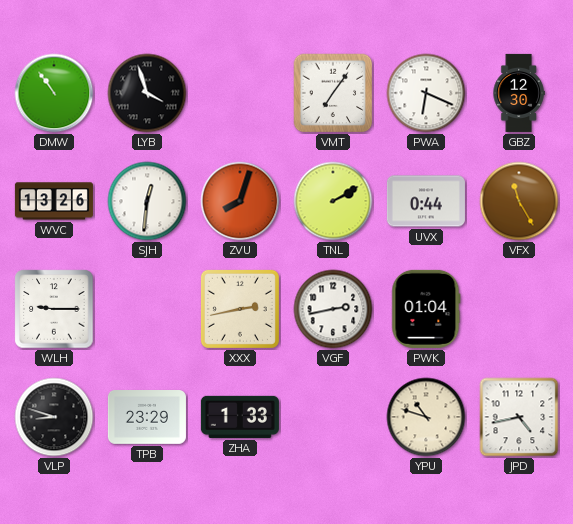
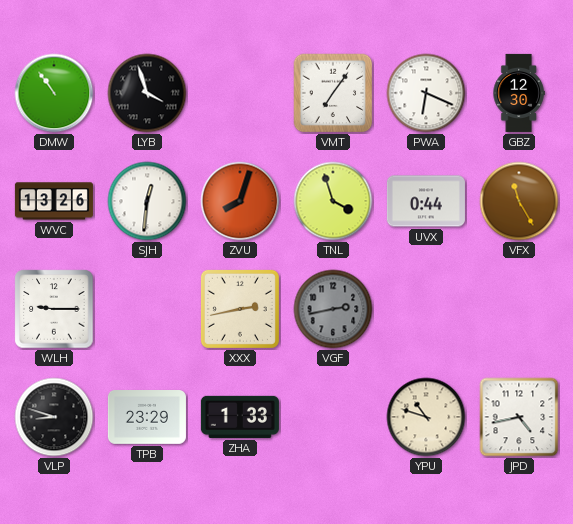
TNL: 2:10 -> 3:57
VGF dial: white -> grey
PWK: 01:04 -> none
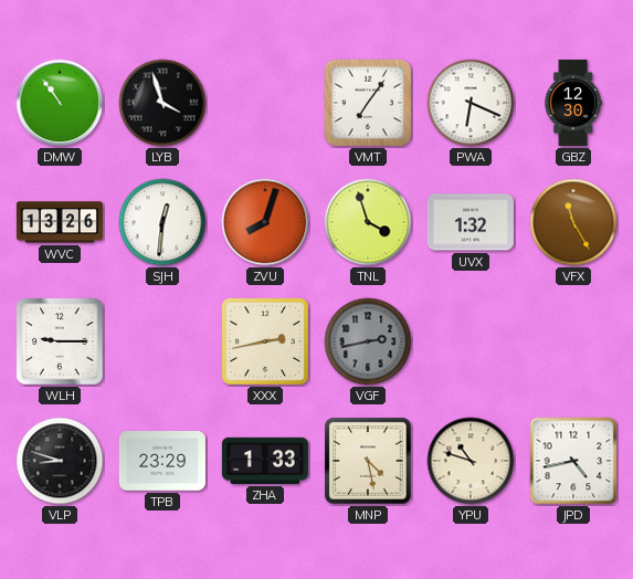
UVX: 0:44 -> 1:32
MNP: none -> 4:28
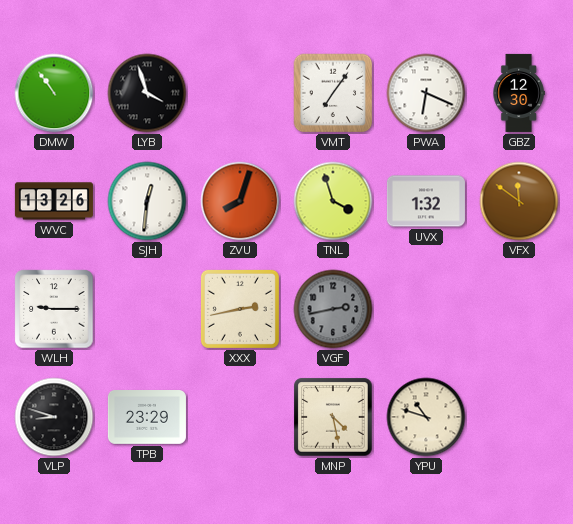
VFX: 11:25 -> 11:51
ZHA: 1:33 -> none
JPD: 4:43 -> none
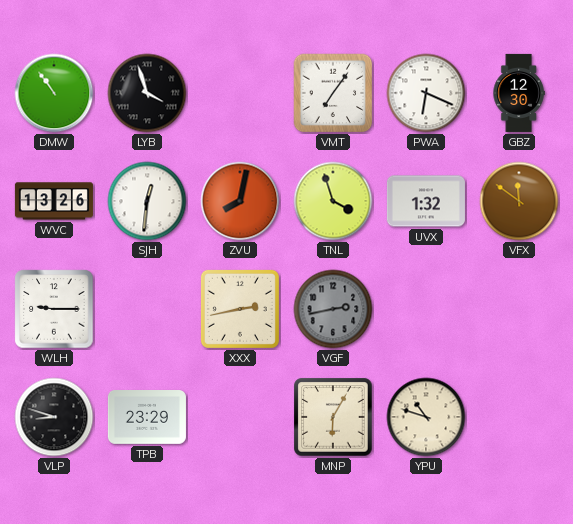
ZVU: 8:03 -> 8:02
MNP: 4:28 -> 6:05
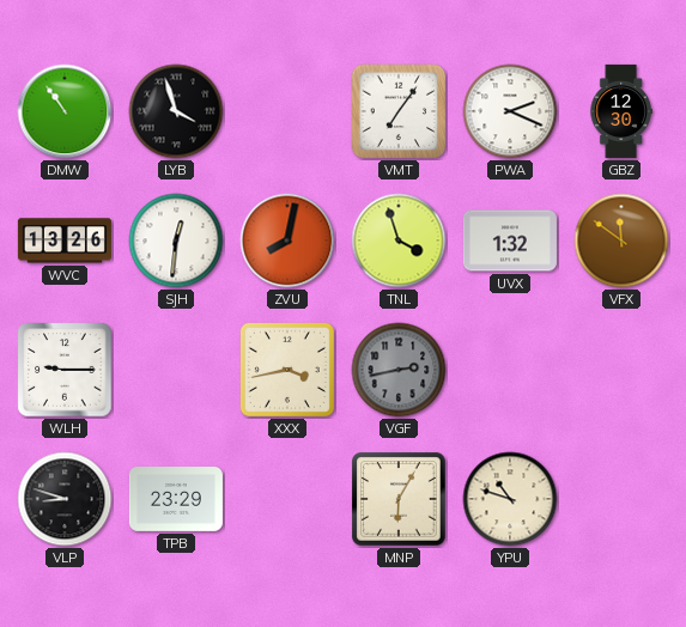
PWA: 6:19 -> 2:19
XXX: 2:43 -> 3:43
